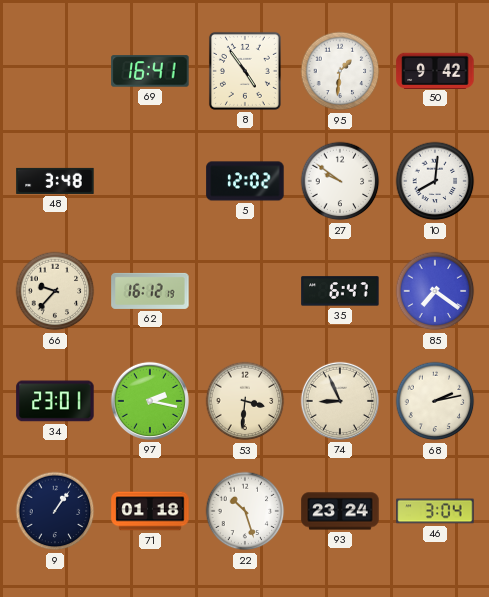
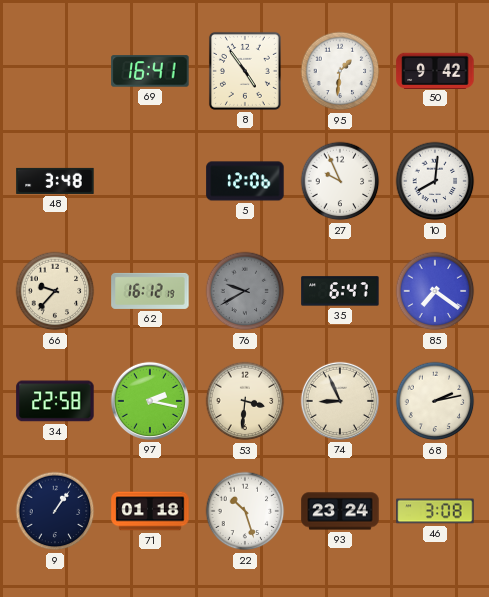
5: 12:02 -> 12:06
27: 9:51 -> 9:56
76: none -> 9:40
34: 23:01 -> 22:58
46: 3:04 -> 3:08
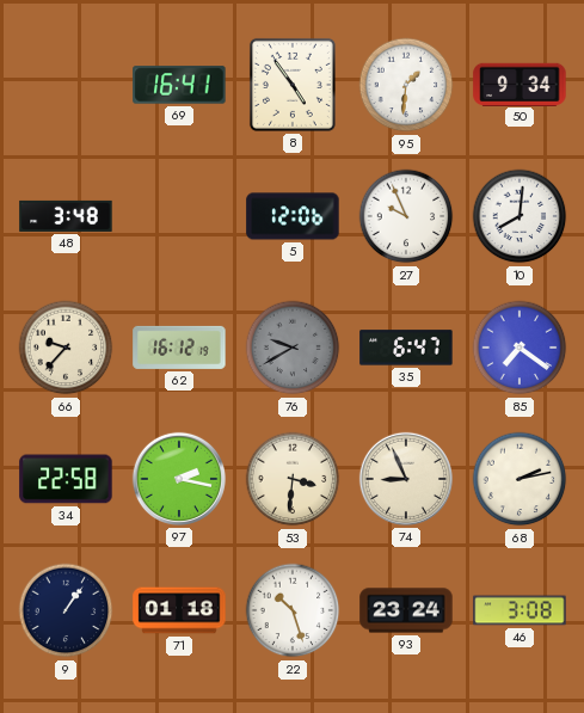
50: 9:42 -> 9:34
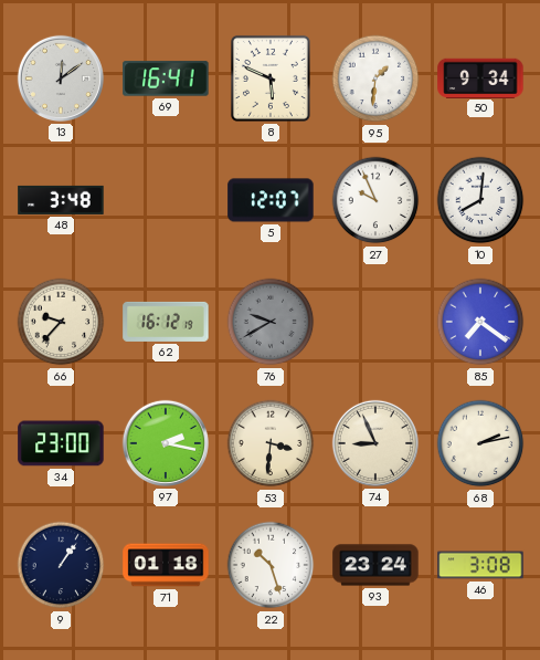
13: none -> 12:09
8: 4:54 -> 5:49
5: 12:06 -> 12:07
35: 6:47 -> none
34: 22:58 -> 23:00
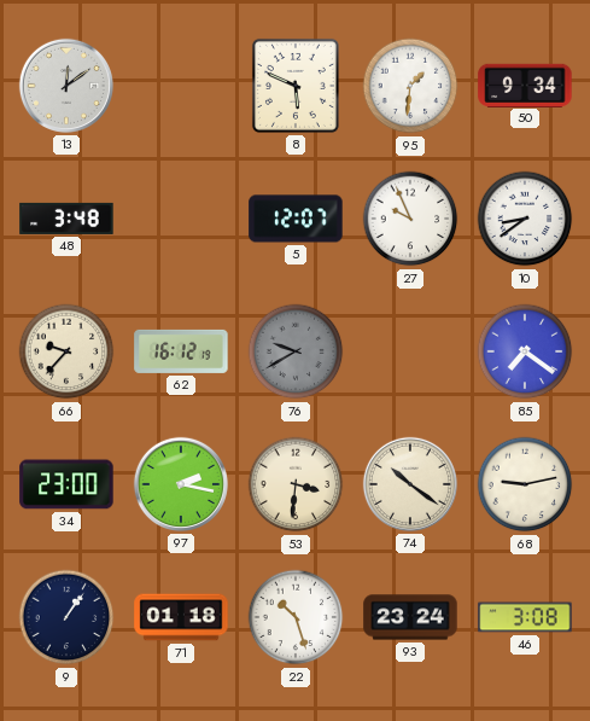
69: 16:41 -> none
10: 8:01 -> 8:39
74: 8:56 -> 10:21
68: 2:13 -> 9:13
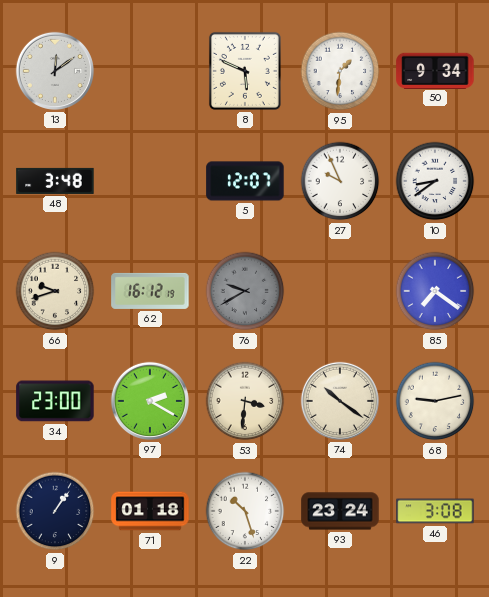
66: 9:37 -> 9:42
97: 2:17 -> 2:20
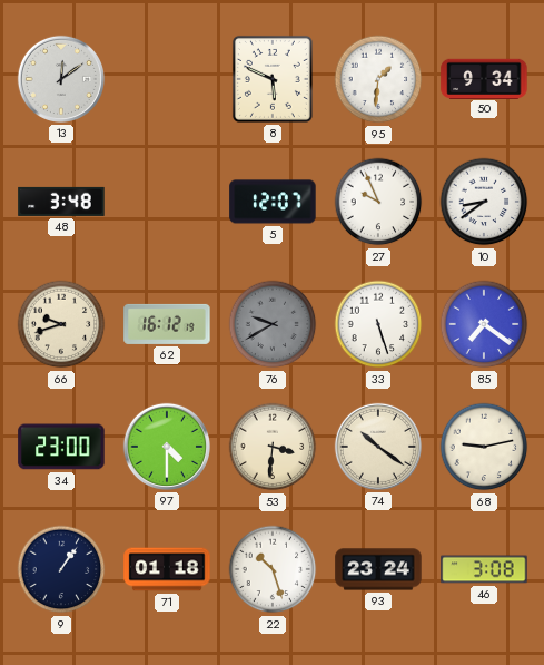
33: none -> 5:27
97: 2:20 -> 4:30
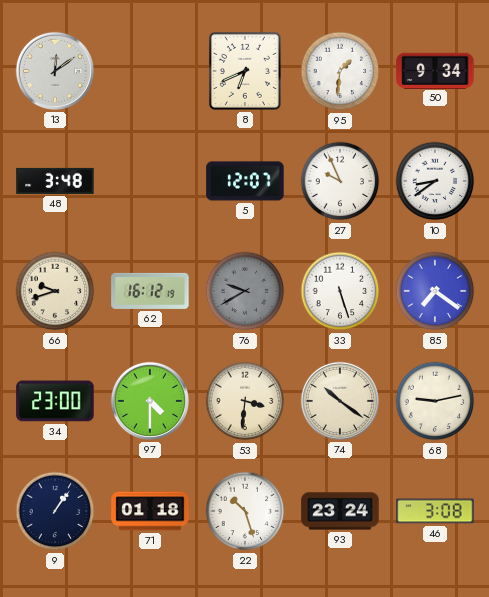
8: 5:49 -> 6:41
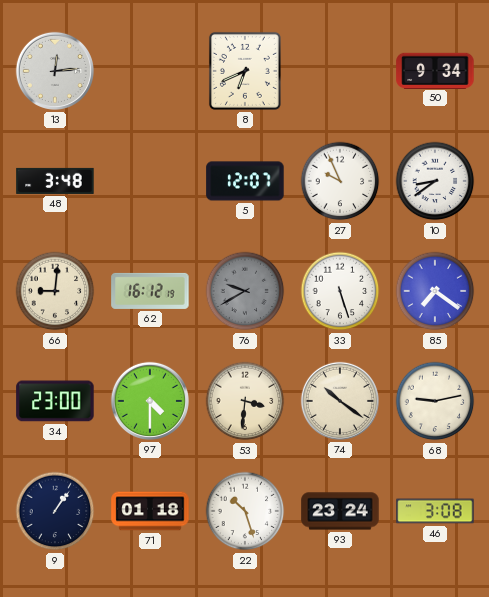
13: 12:09 -> 12:14
95: 1:31 -> none
66: 9:42 -> 9:01
